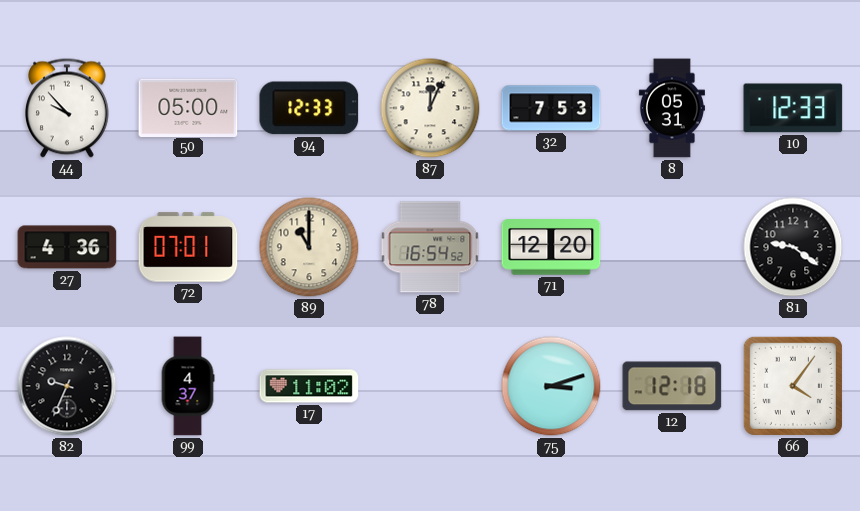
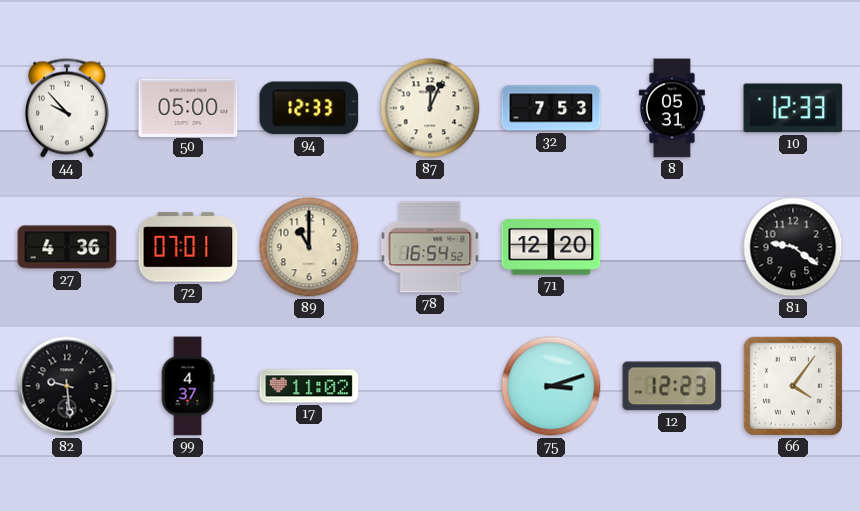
82: 9:34 -> 9:29
12: 12:18 -> 12:23
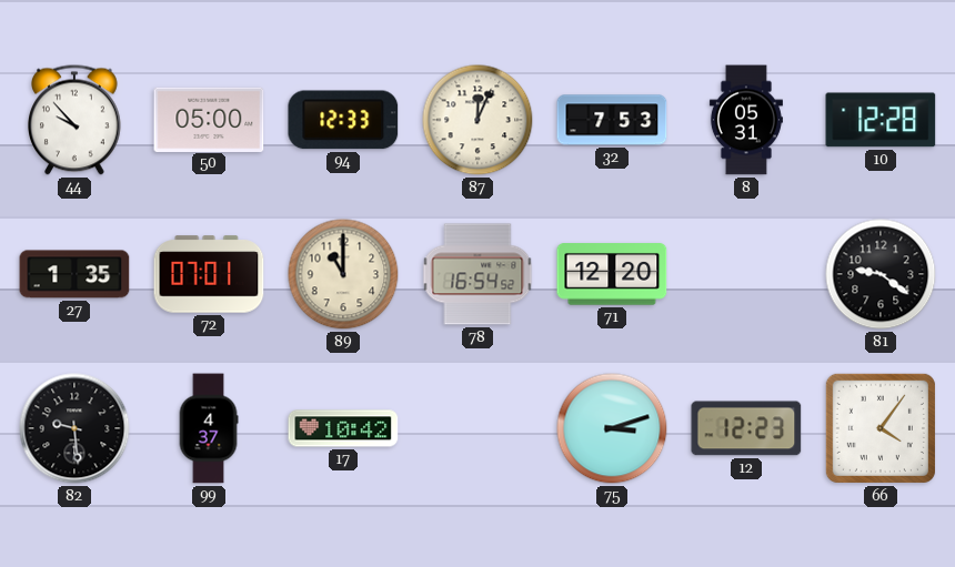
10: 12:33 -> 12:28
27: 4:36 -> 1:35
17: 11:02 -> 10:42
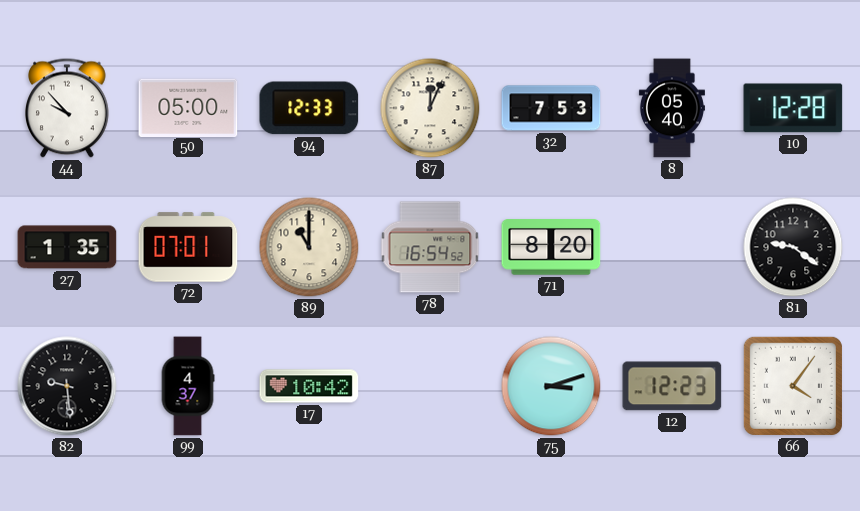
8: 05:31 -> 05:40
71: 12:20 -> 8:20
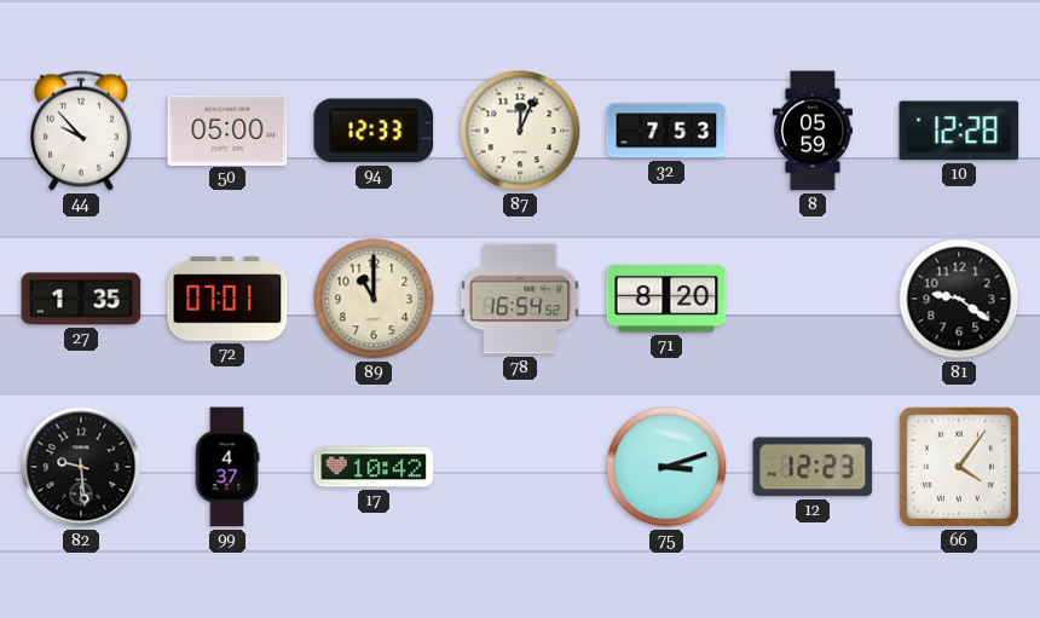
8: 05:40 -> 05:59
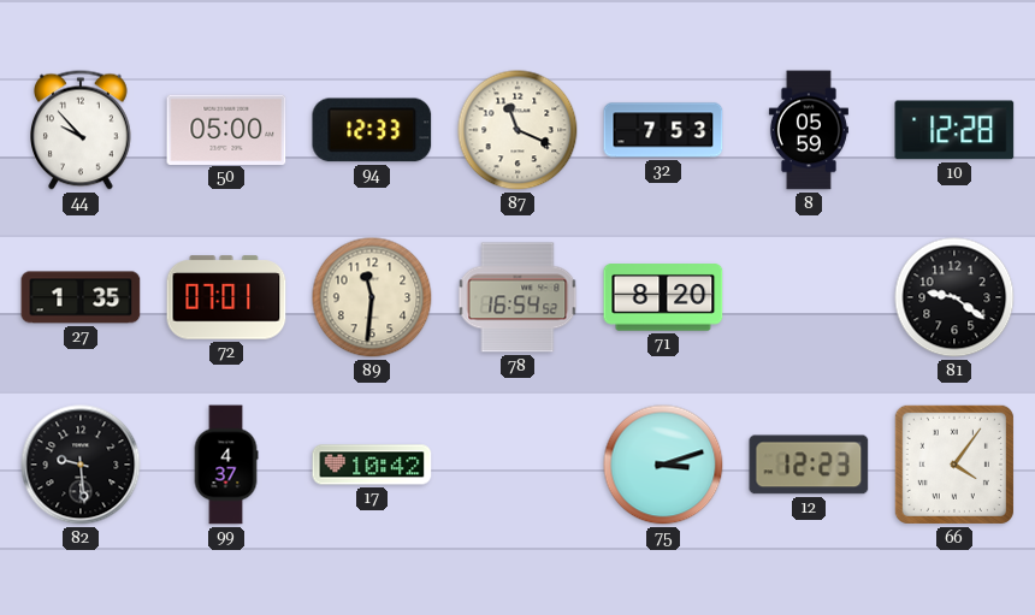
87: 12:04 -> 11:19
89: 11:00 -> 11:31
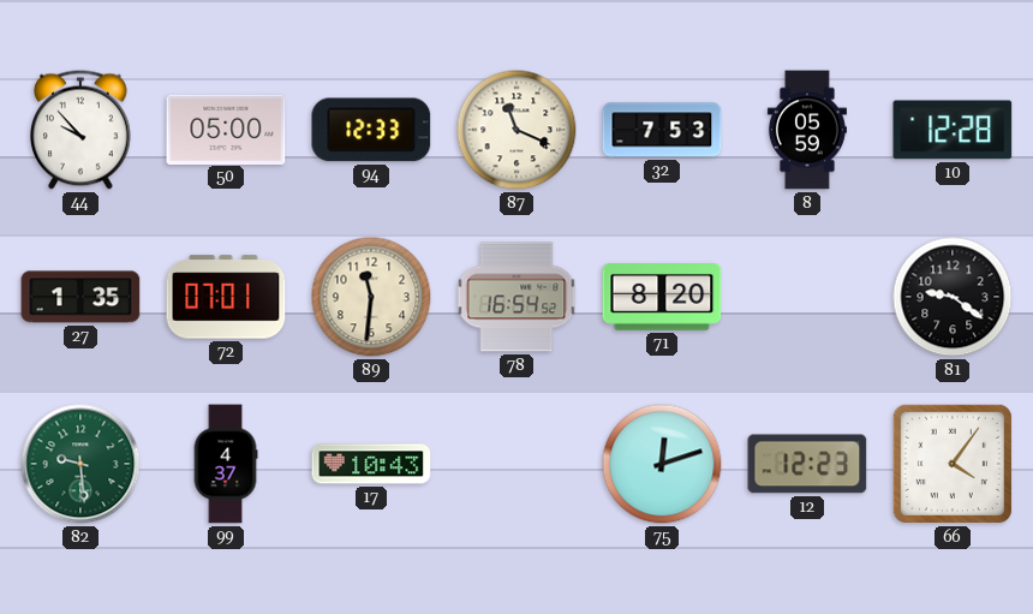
82 dial: black -> green
17: 10:42 -> 10:43
75: 3:12 -> 12:12
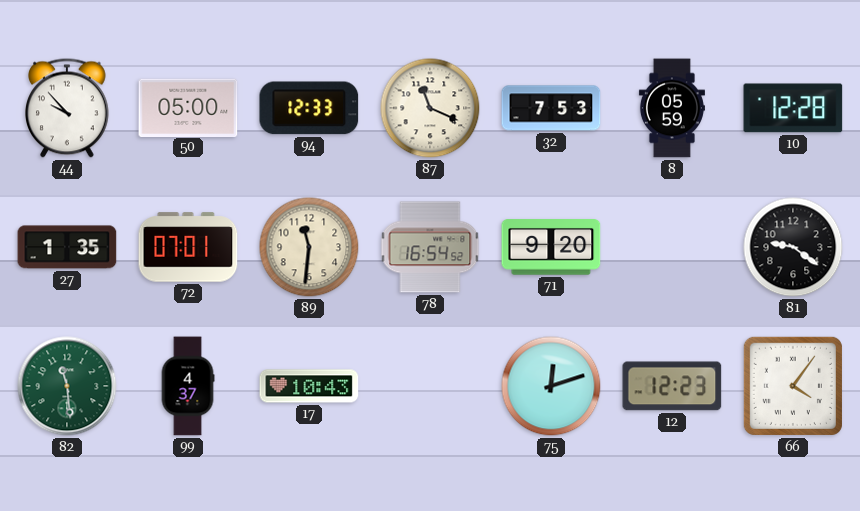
71: 8:20 -> 9:20
82: 9:29 -> 11:29
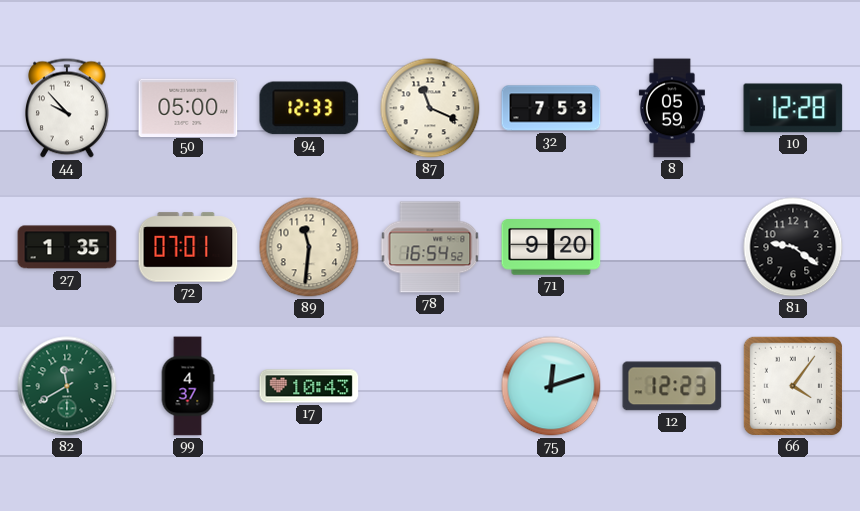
82: 11:29 -> 11:40
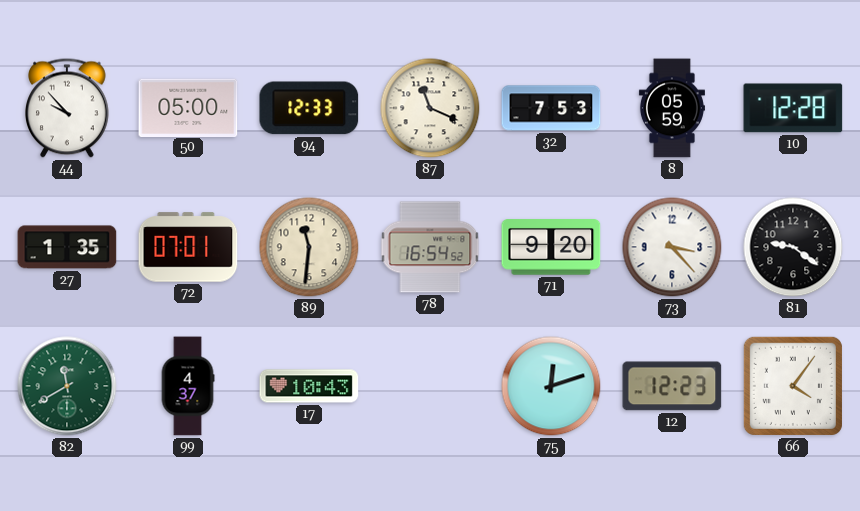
73: none -> 3:23
